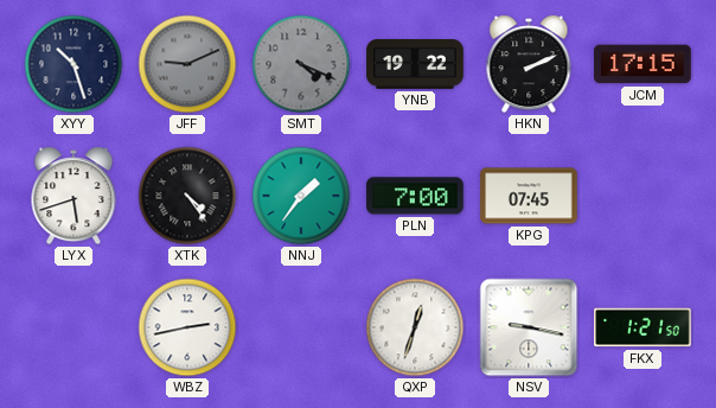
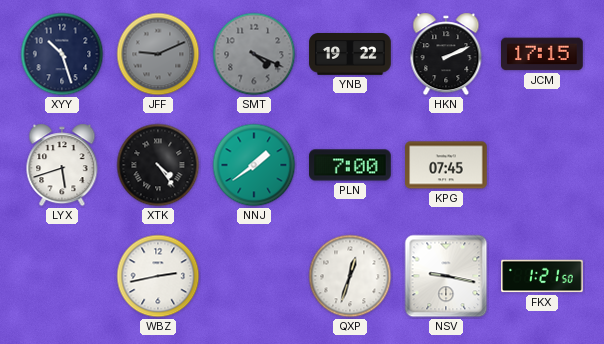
NNJ: 1:36 -> 1:39
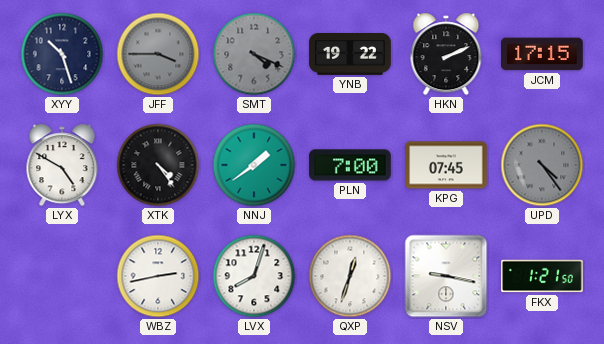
JFF: 9:11 -> 3:45
LYX: 5:42 -> 4:50
UPD: none -> 4:24
LVX: none -> 8:03
